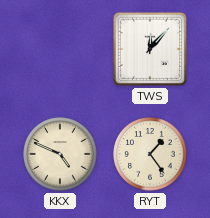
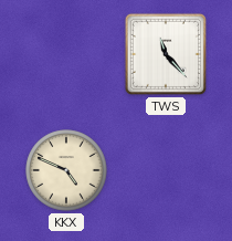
TWS: 12:07 -> 11:23
RYT: 1:24 -> none
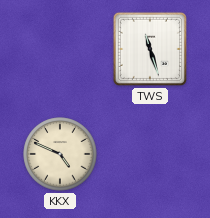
TWS: 11:23 -> 11:27
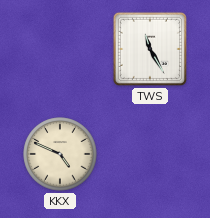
TWS: 11:27 -> 11:25
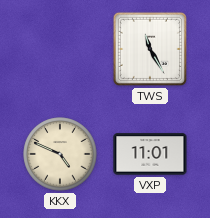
VXP: none -> 11:01
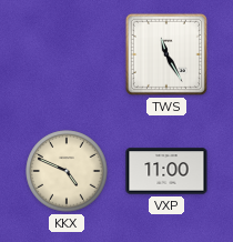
VXP: 11:01 -> 11:00
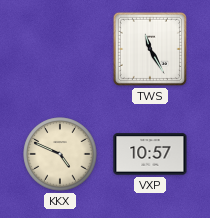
VXP: 11:00 -> 10:57
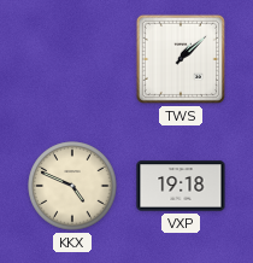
TWS: 11:25 -> 1:08
VXP: 10:57 -> 19:18
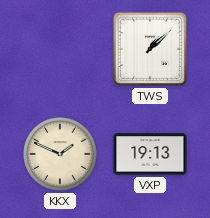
KKX: 4:49 -> 1:49
VXP: 19:18 -> 19:13
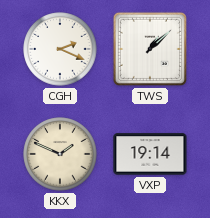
CGH: none -> 2:19
VXP: 19:13 -> 19:14
